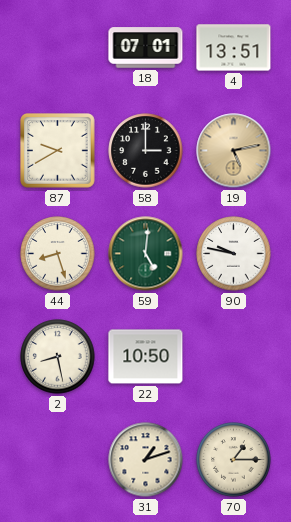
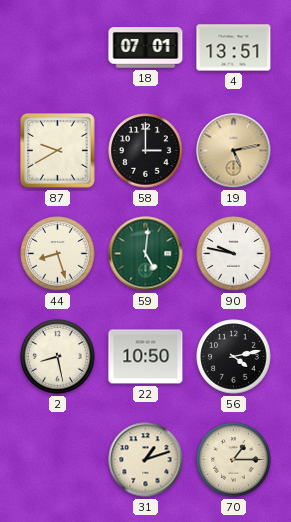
56: none -> 4:13
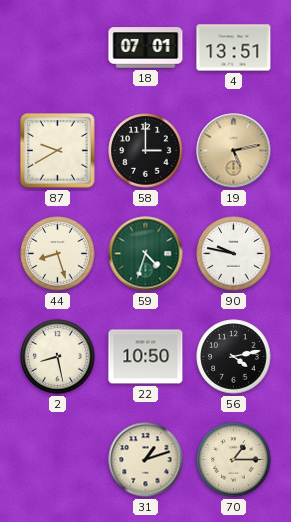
59: 5:01 -> 4:33
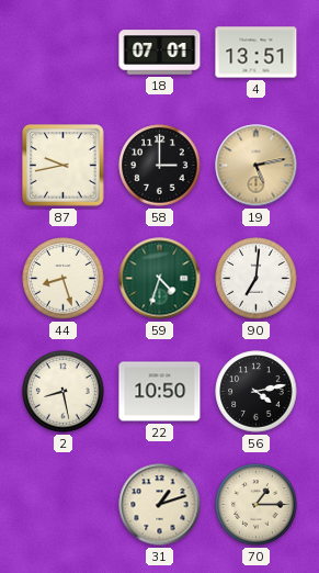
87: 9:40 -> 9:43
90: 9:47 -> 7:01
